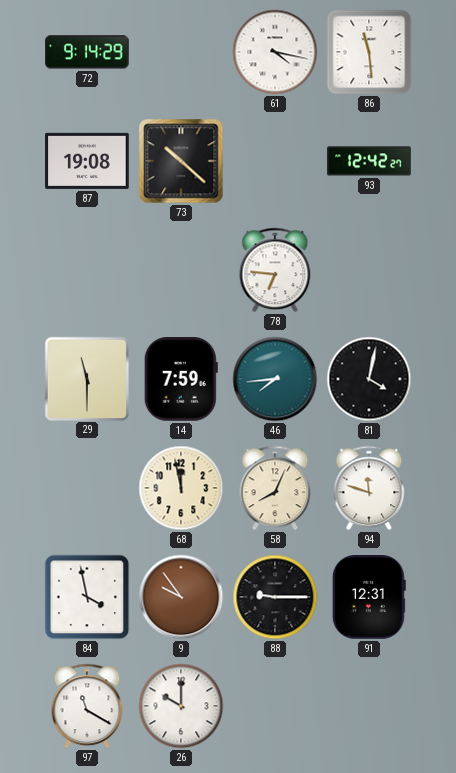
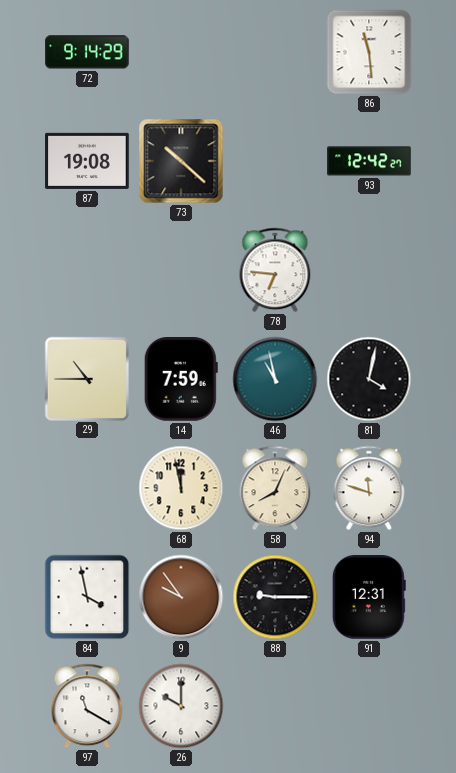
61: 4:17 -> none
29: 11:30 -> 10:45
46: 7:44 -> 10:58
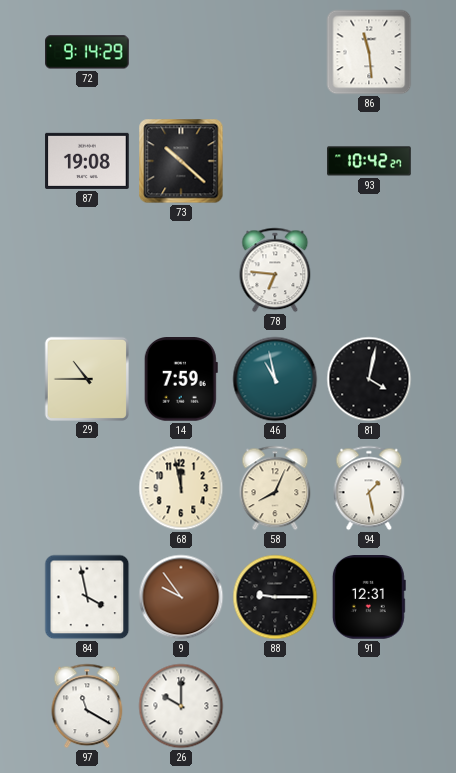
93: 12:42 -> 10:42
94: 11:48 -> 1:28
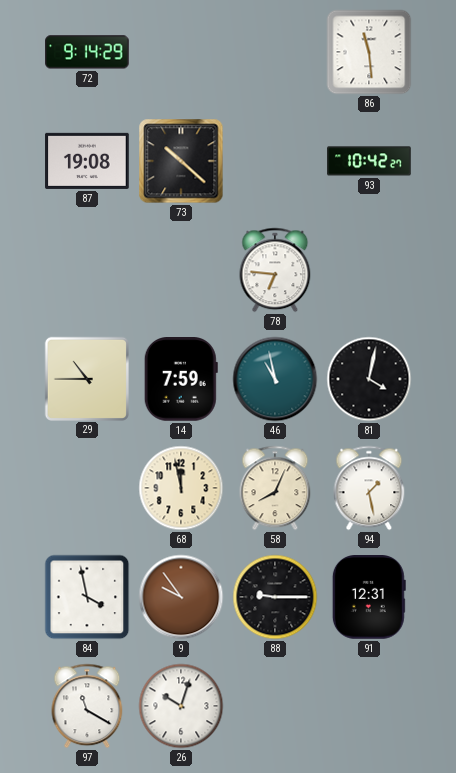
26: 10:00 -> 10:03
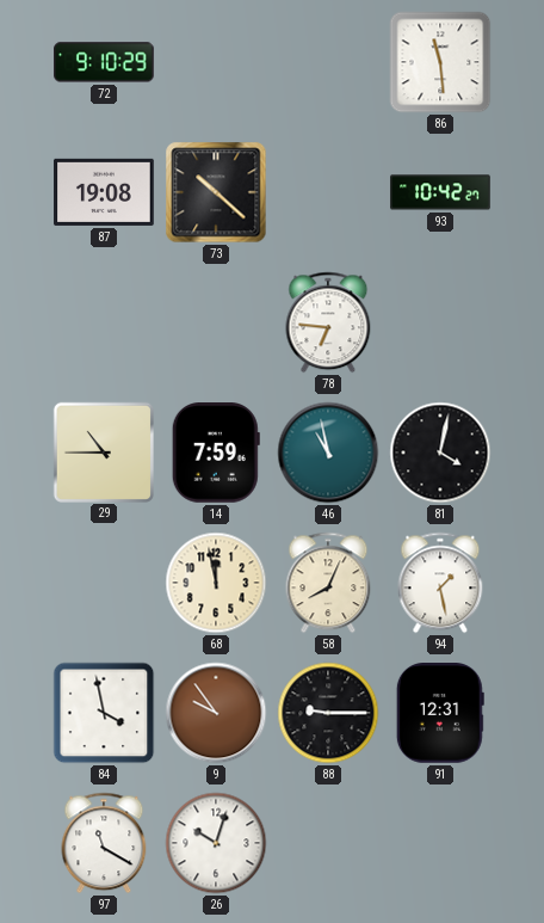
72: 9:14 -> 9:10
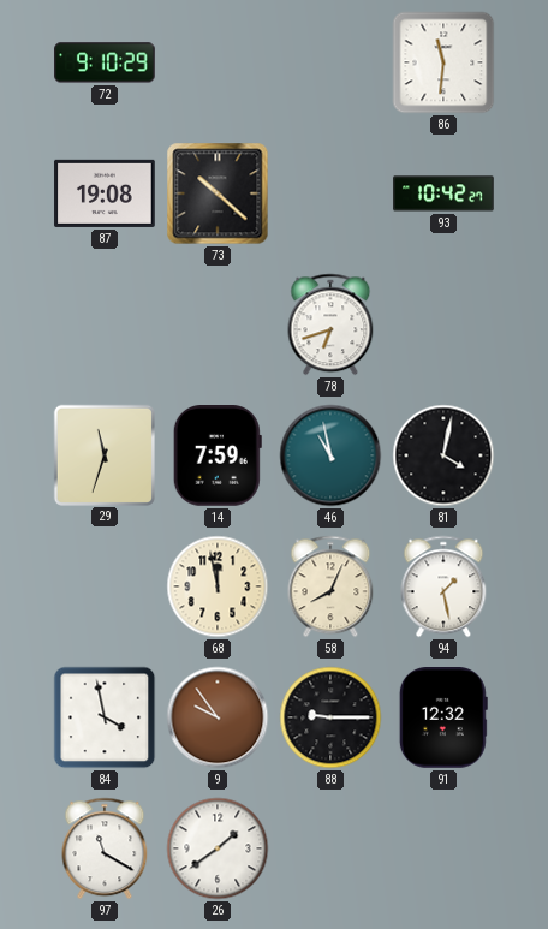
86: 11:29 -> 11:31
78: 6:46 -> 6:42
29: 10:45 -> 11:33
91: 12:31 -> 12:32
26: 10:03 -> 1:39
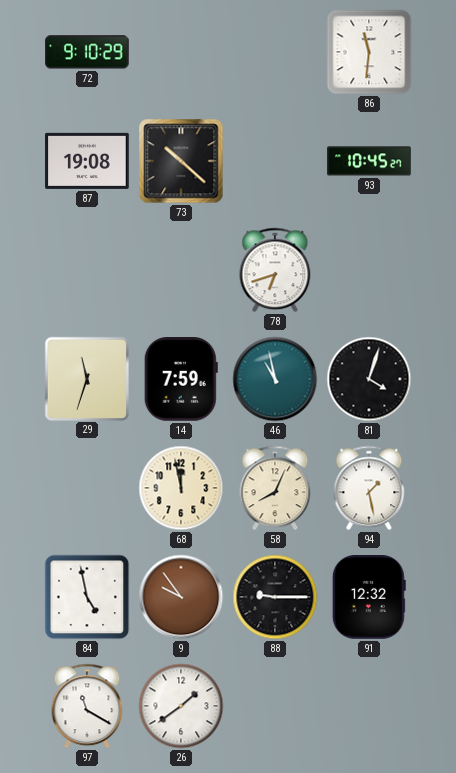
93: 10:42 -> 10:45
81: 4:02 -> 4:03
84: 3:58 -> 4:58
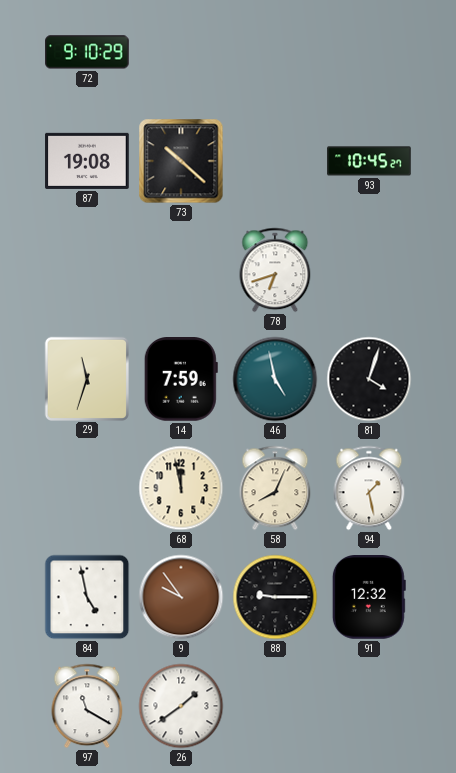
86: 11:31 -> none
46: 10:58 -> 4:58
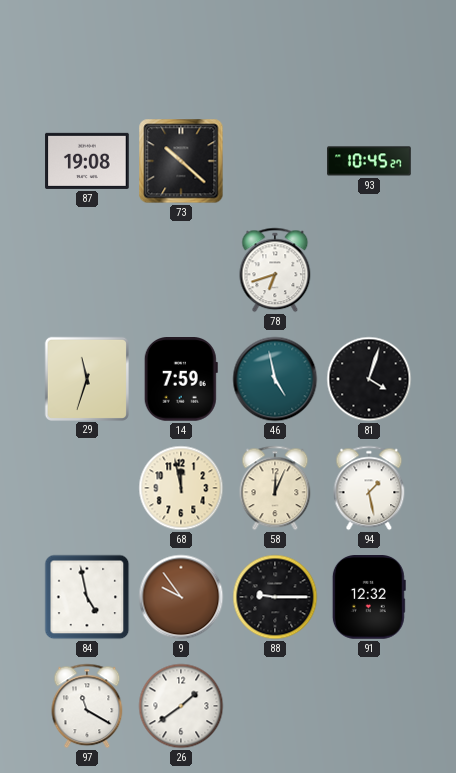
72: 9:10 -> none
58: 8:04 -> 12:04
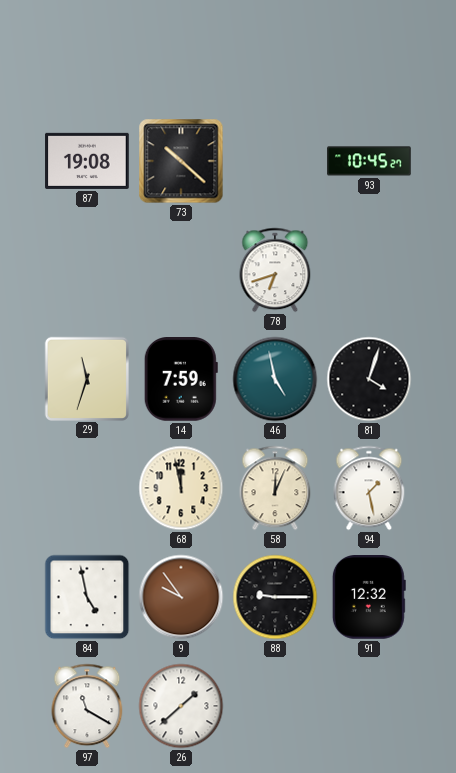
26: 1:39 -> 1:38
